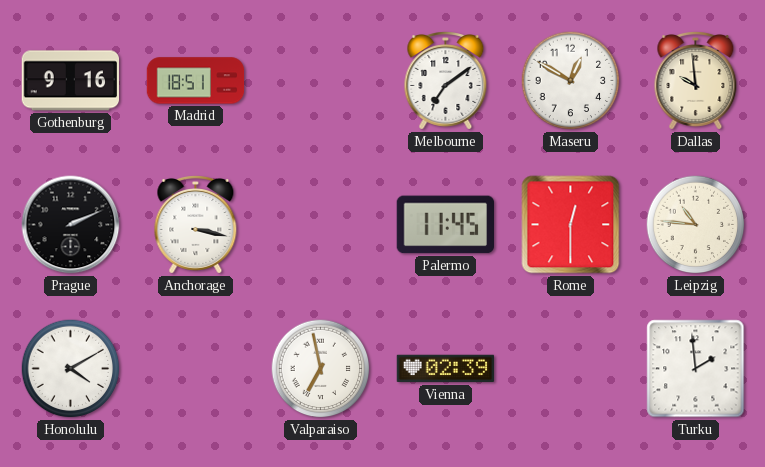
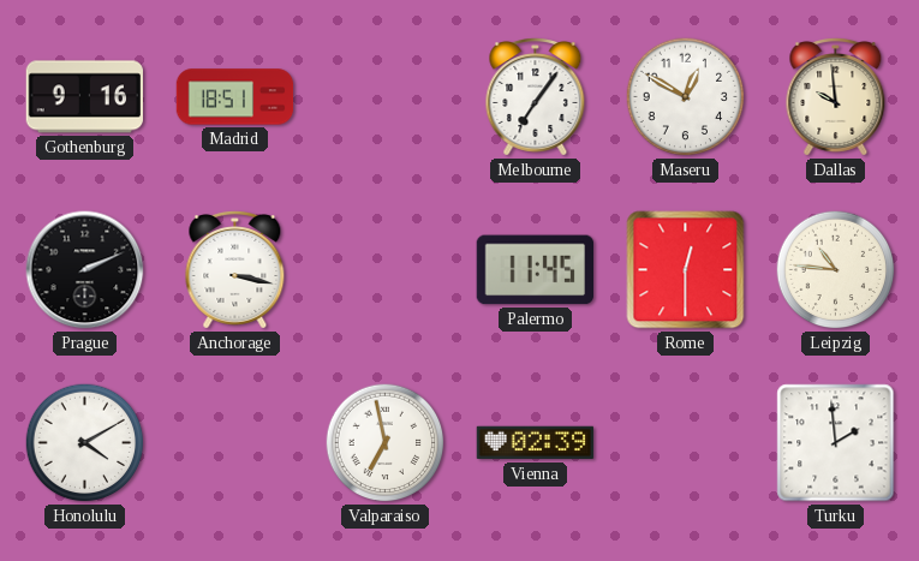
Melbourne: 7:09 -> 7:06
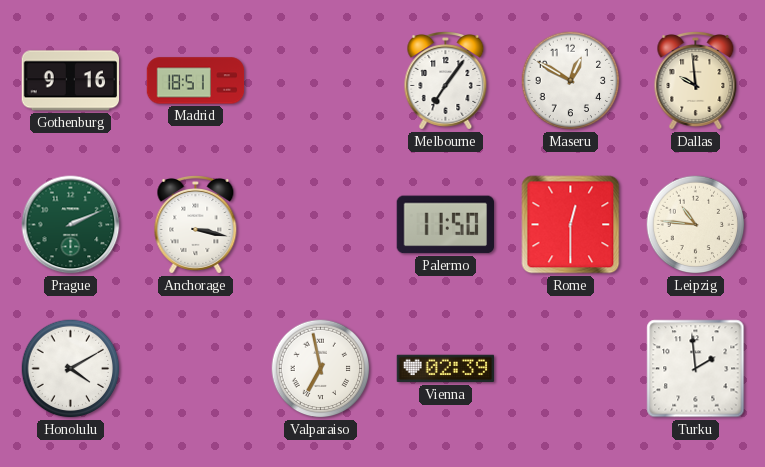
Prague dial: black -> green
Palermo: 11:45 -> 11:50
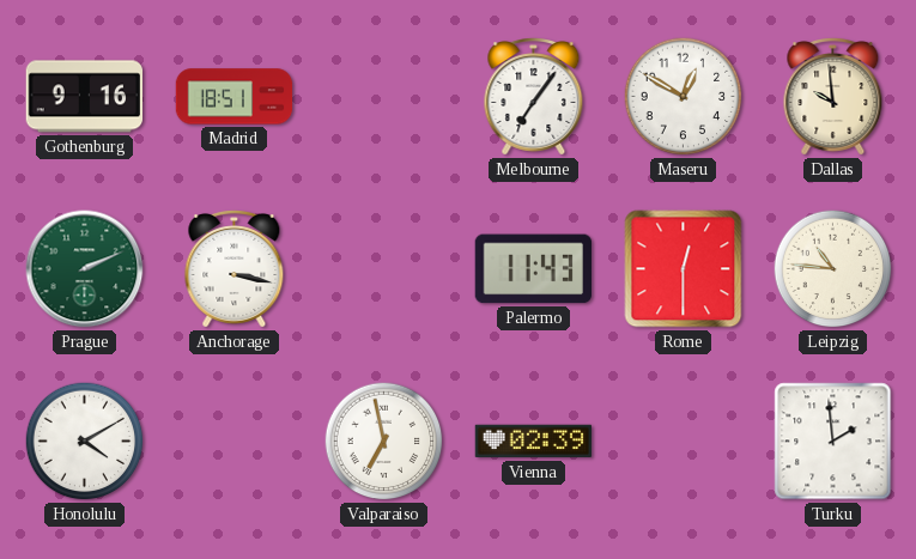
Palermo: 11:50 -> 11:43
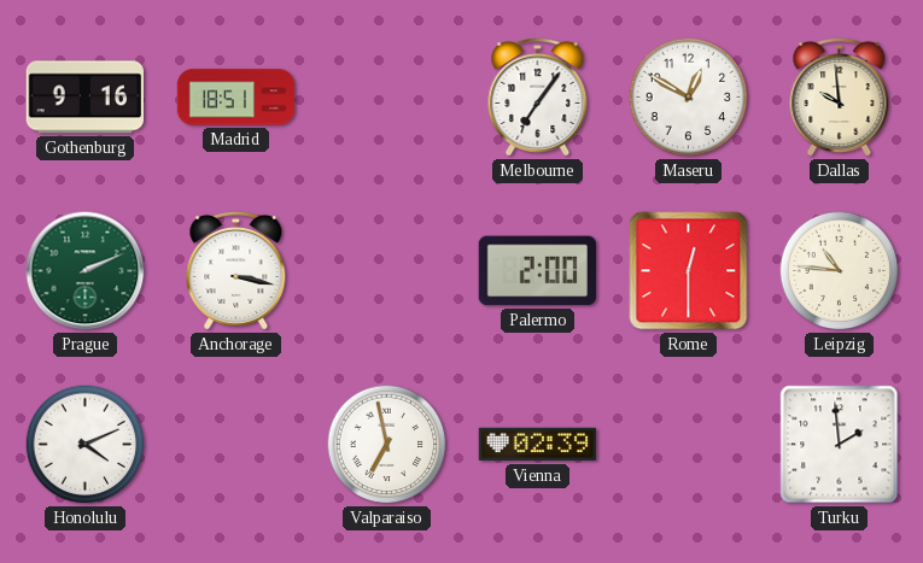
Palermo: 11:43 -> 2:00
Honolulu: 4:10 -> 4:11
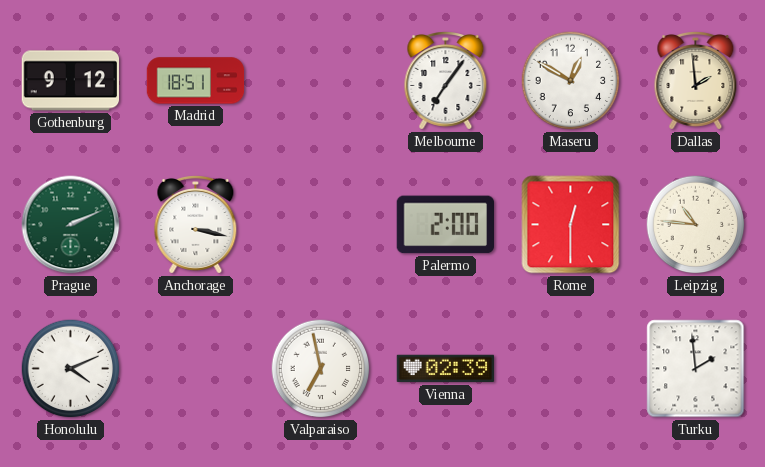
Gothenburg: 9:16 -> 9:12
Dallas: 9:59 -> 1:59
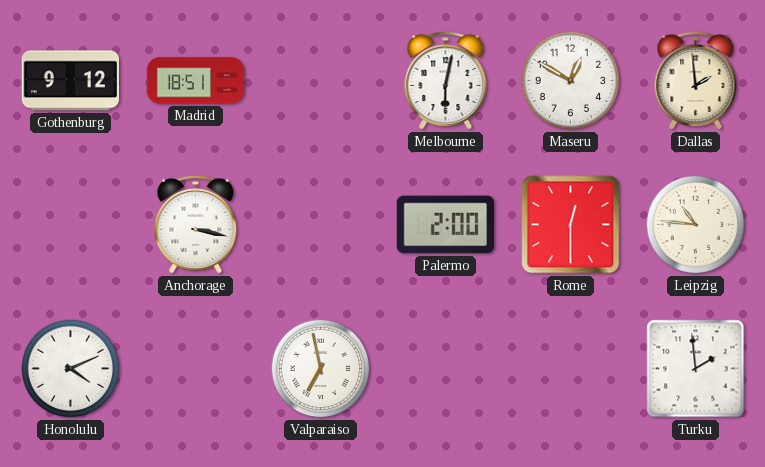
Melbourne: 7:06 -> 6:02
Prague: 2:11 -> none
Vienna: 02:39 -> none
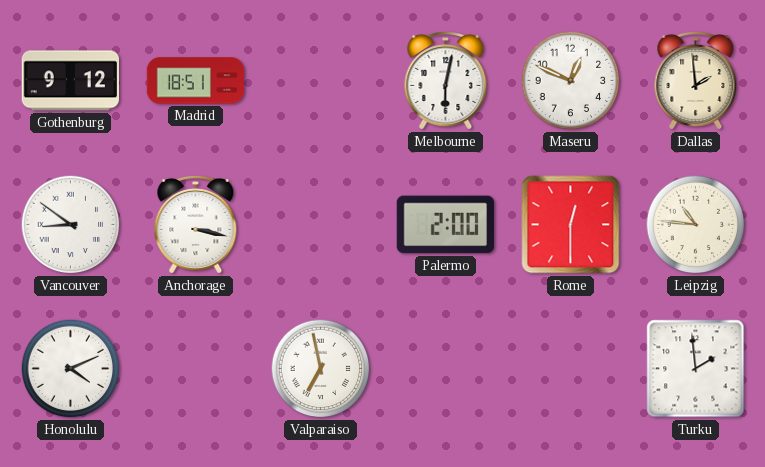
Maseru: 12:50 -> 12:49
Vancouver: none -> 8:51
